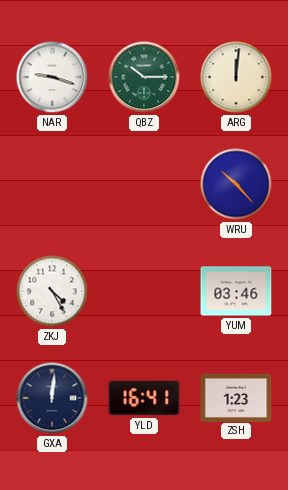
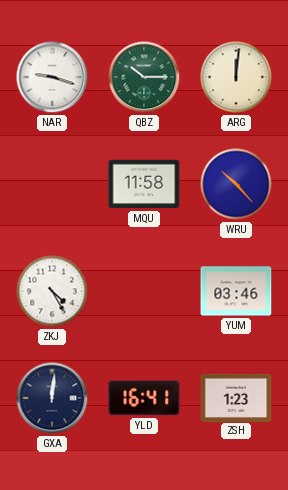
MQU: none -> 11:58
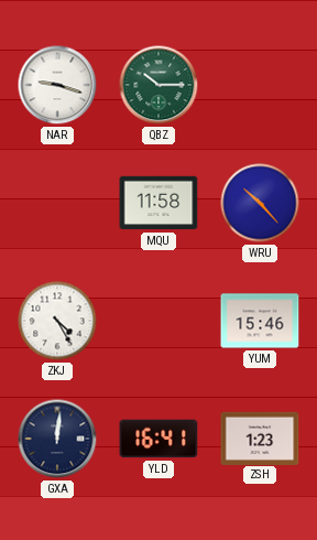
ARG: 12:01 -> none
YUM: 03:46 -> 15:46
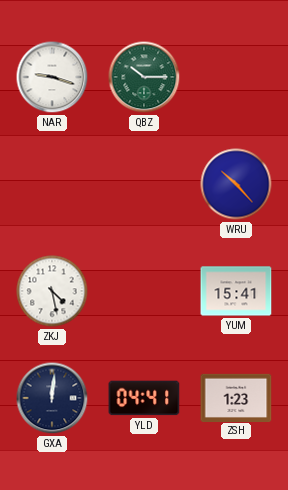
MQU: 11:58 -> none
ZKJ: 4:25 -> 4:28
YUM: 15:46 -> 15:41
YLD: 16:41 -> 04:41
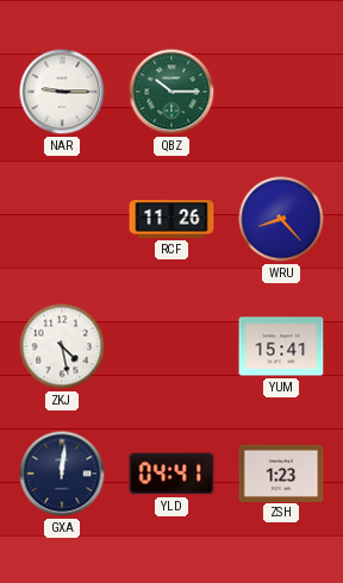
NAR: 9:18 -> 9:15
RCF: none -> 11:26
WRU: 10:23 -> 8:23
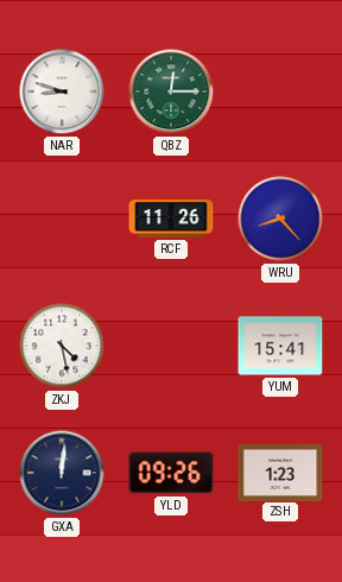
NAR: 9:15 -> 8:48
QBZ: 10:15 -> 12:15
YLD: 04:41 -> 09:26
